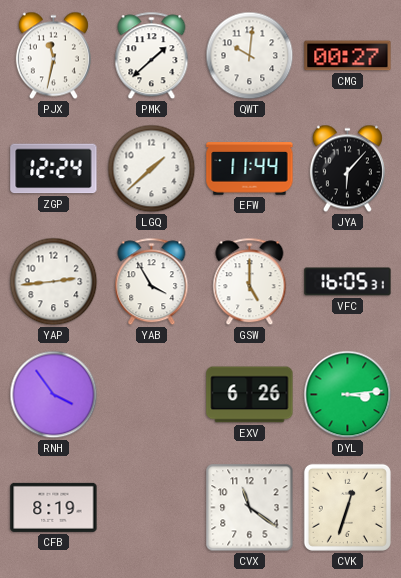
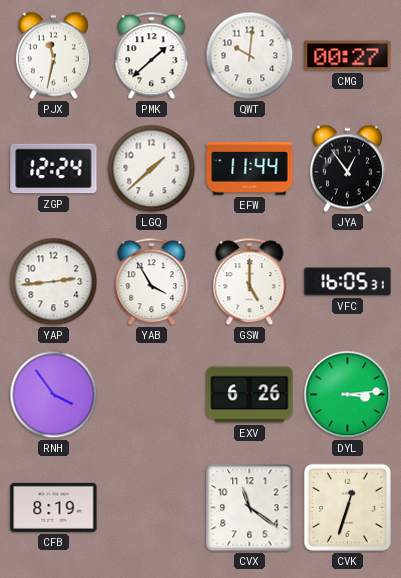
JYA: 6:07 -> 12:54
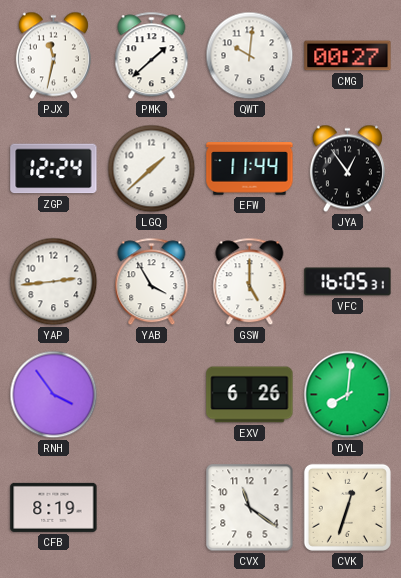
DYL: 3:14 -> 8:01
